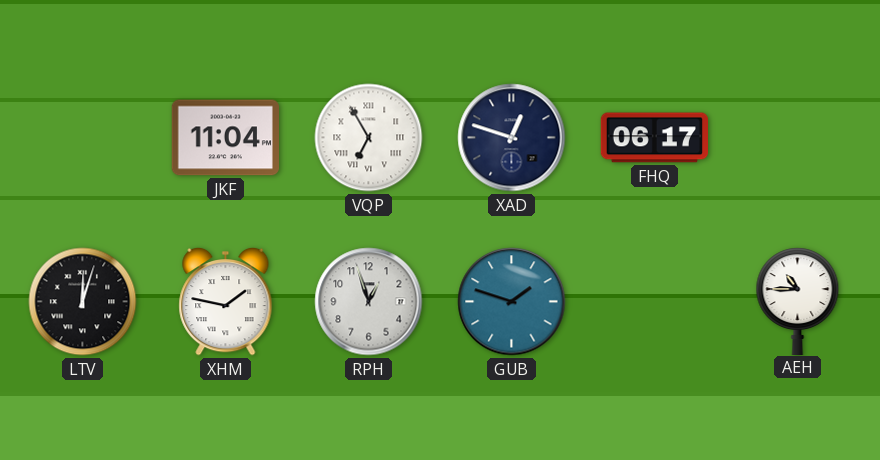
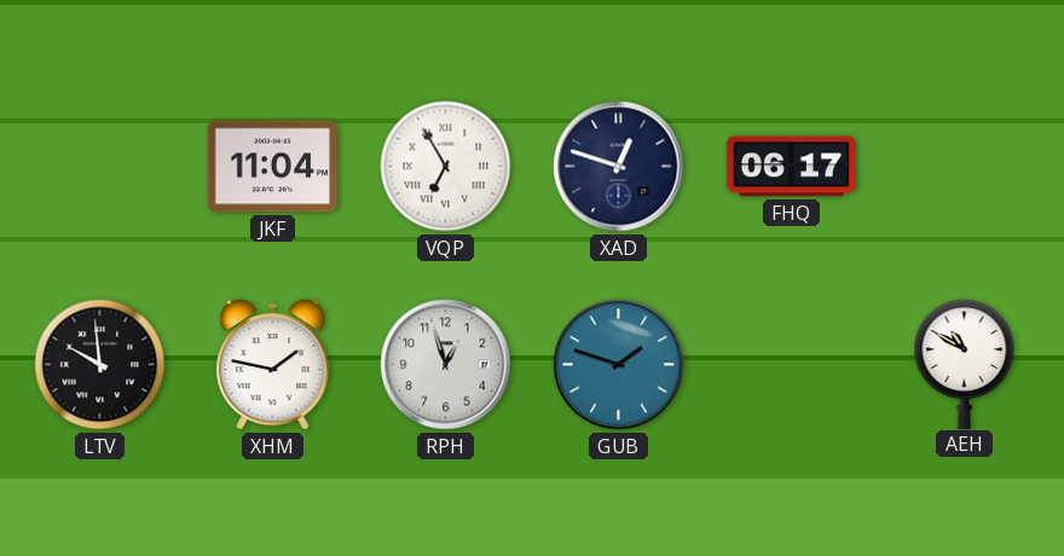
LTV: 12:03 -> 9:59
AEH: 10:45 -> 10:50
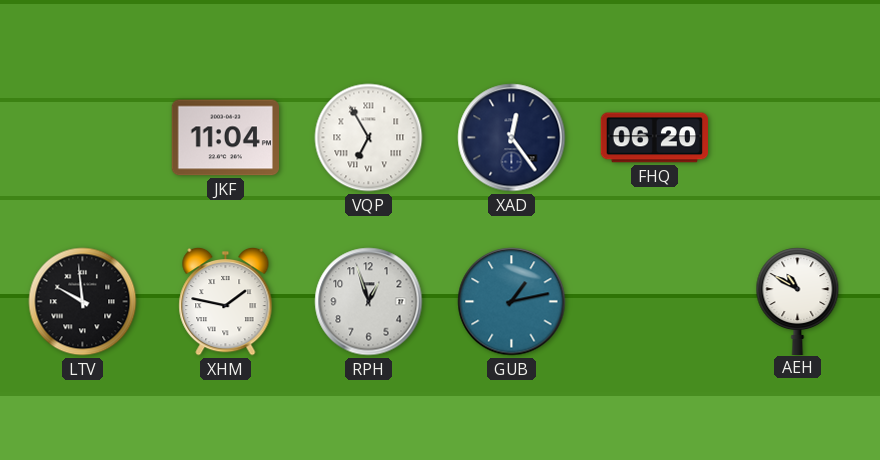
XAD: 12:48 -> 12:24
FHQ: 06:17 -> 06:20
GUB: 1:48 -> 1:13
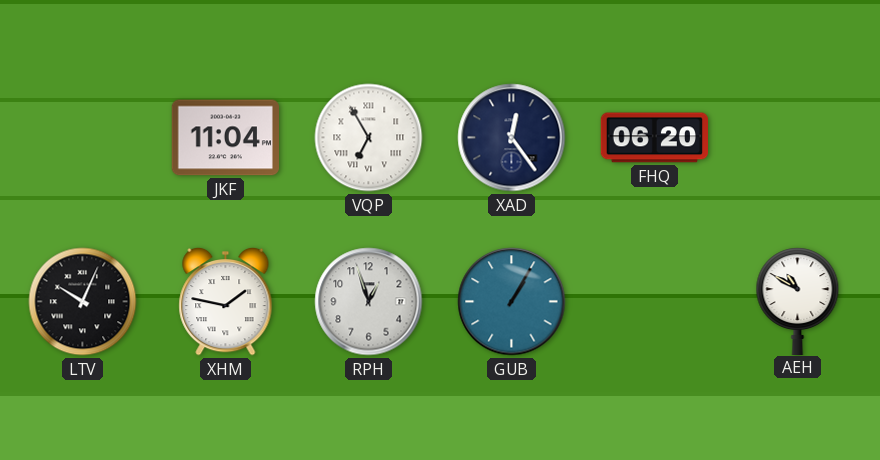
LTV: 9:59 -> 10:04
GUB: 1:13 -> 1:05
